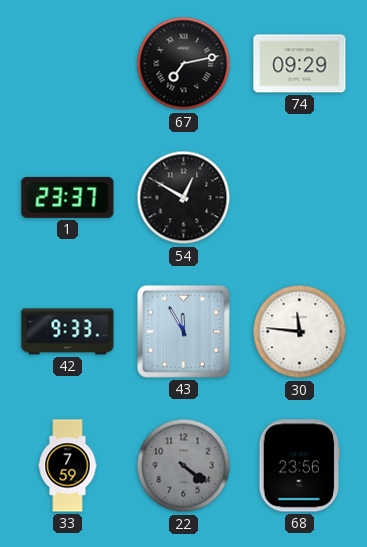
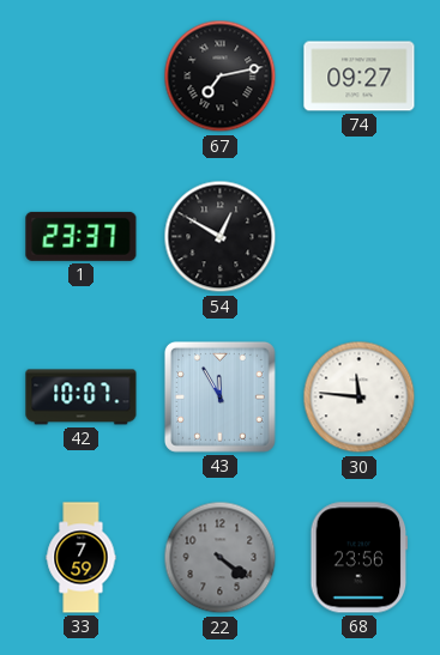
74: 09:29 -> 09:27
42: 9:33 -> 10:07
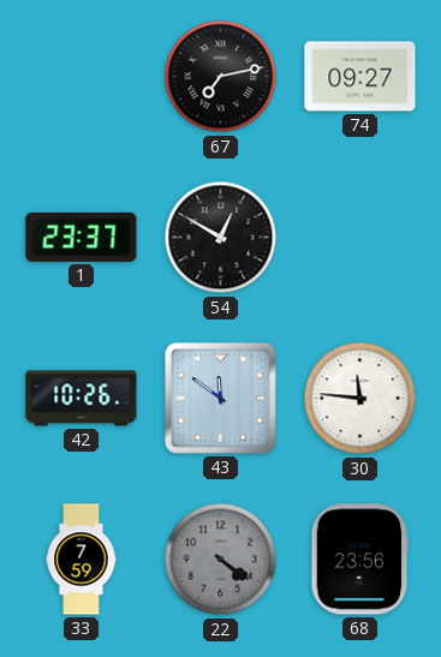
42: 10:07 -> 10:26
43: 11:55 -> 11:51
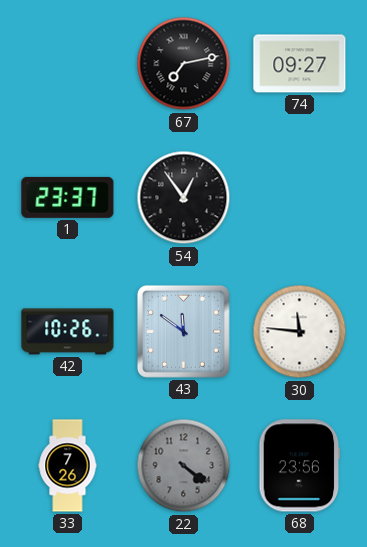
54: 12:50 -> 12:54
33: 7:59 -> 7:26
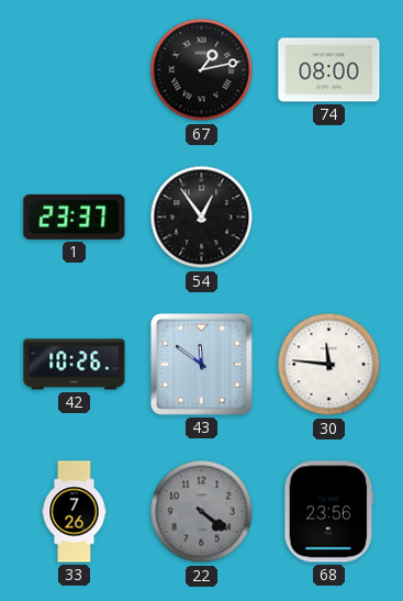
67: 7:13 -> 1:13
74: 09:27 -> 08:00
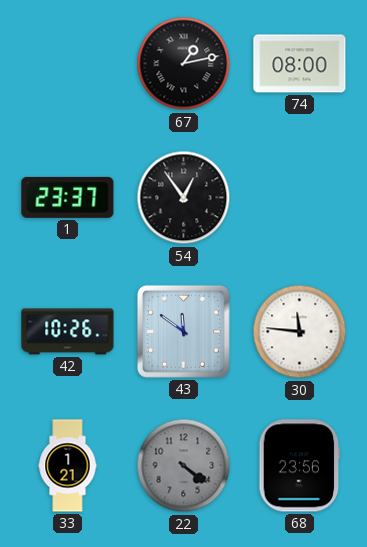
33: 7:26 -> 1:21
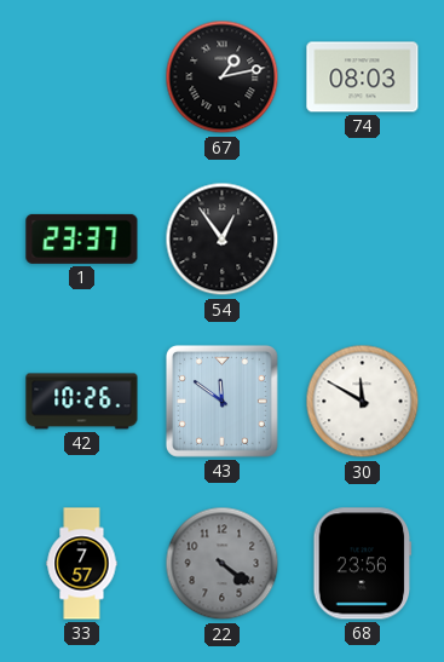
74: 08:00 -> 08:03
30: 11:46 -> 11:50
33: 1:21 -> 7:57
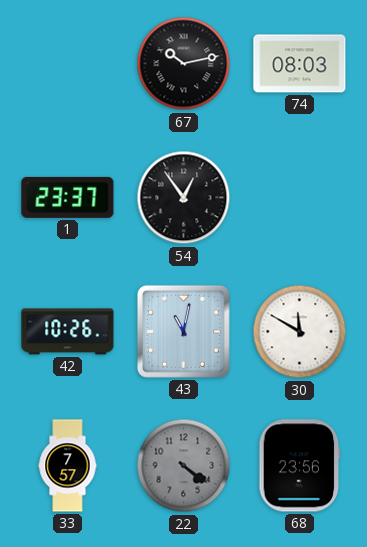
67: 1:13 -> 10:13
43: 11:51 -> 11:02
